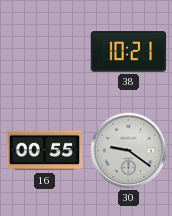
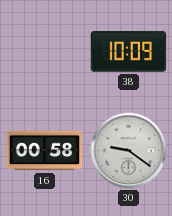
38: 10:21 -> 10:09
16: 00:55 -> 00:58
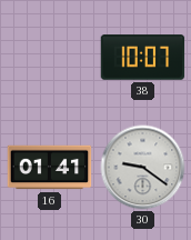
38: 10:09 -> 10:07
16: 00:58 -> 01:41
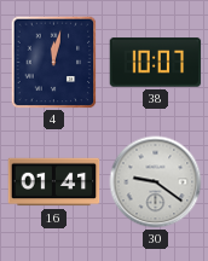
4: none -> 12:02
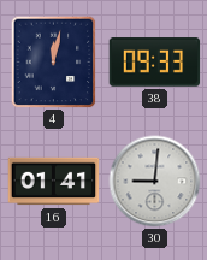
38: 10:07 -> 09:33
30: 9:21 -> 9:01
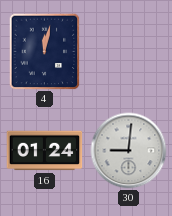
38: 09:33 -> none
16: 01:41 -> 01:24
